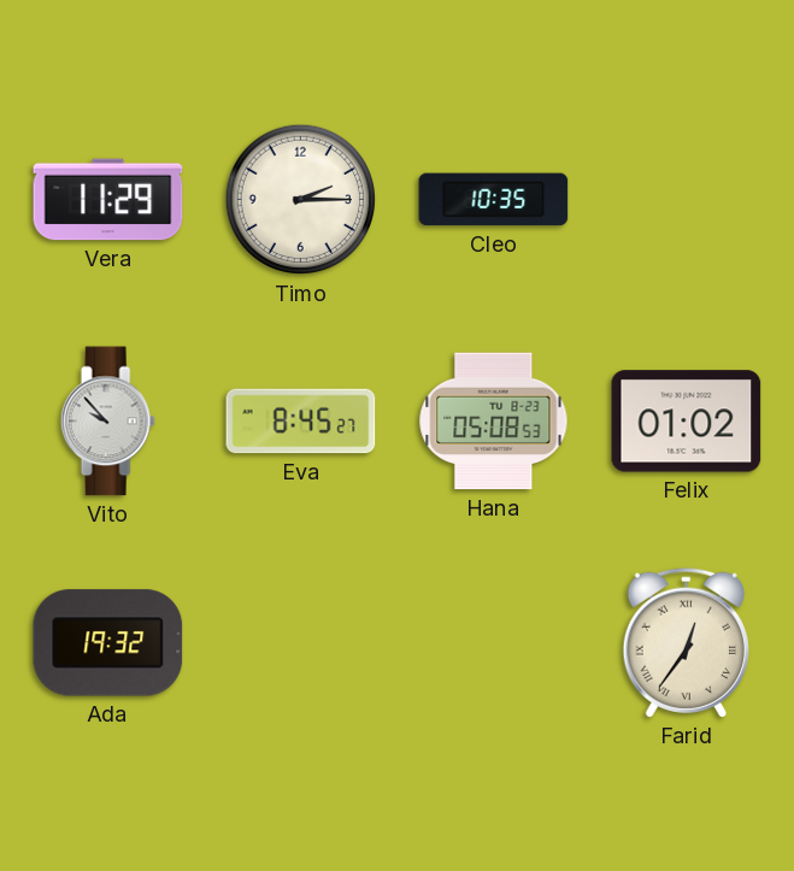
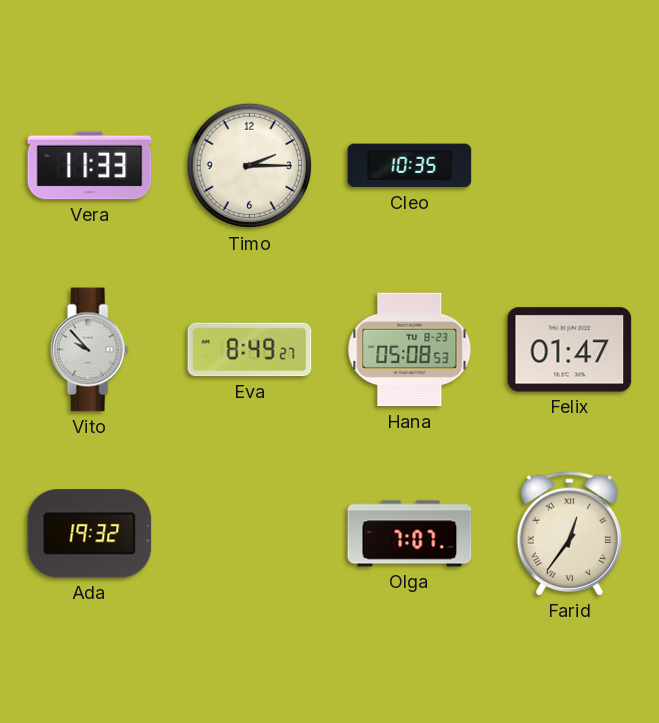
Vera: 11:29 -> 11:33
Eva: 8:45 -> 8:49
Felix: 01:02 -> 01:47
Olga: none -> 7:07
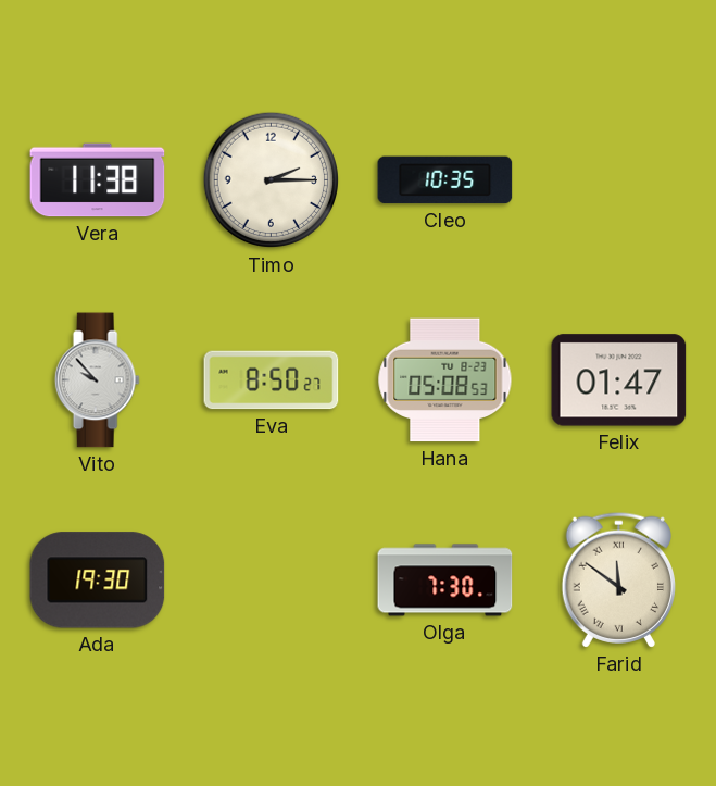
Vera: 11:33 -> 11:38
Eva: 8:49 -> 8:50
Ada: 19:32 -> 19:30
Olga: 7:07 -> 7:30
Farid: 12:36 -> 11:51
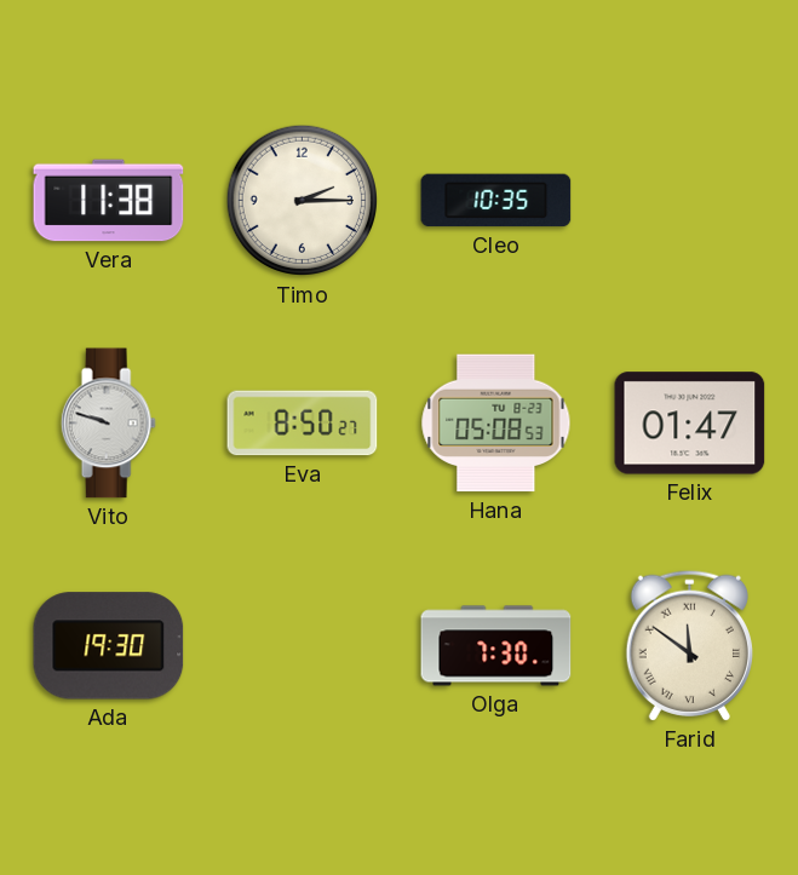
Vito: 9:53 -> 9:48
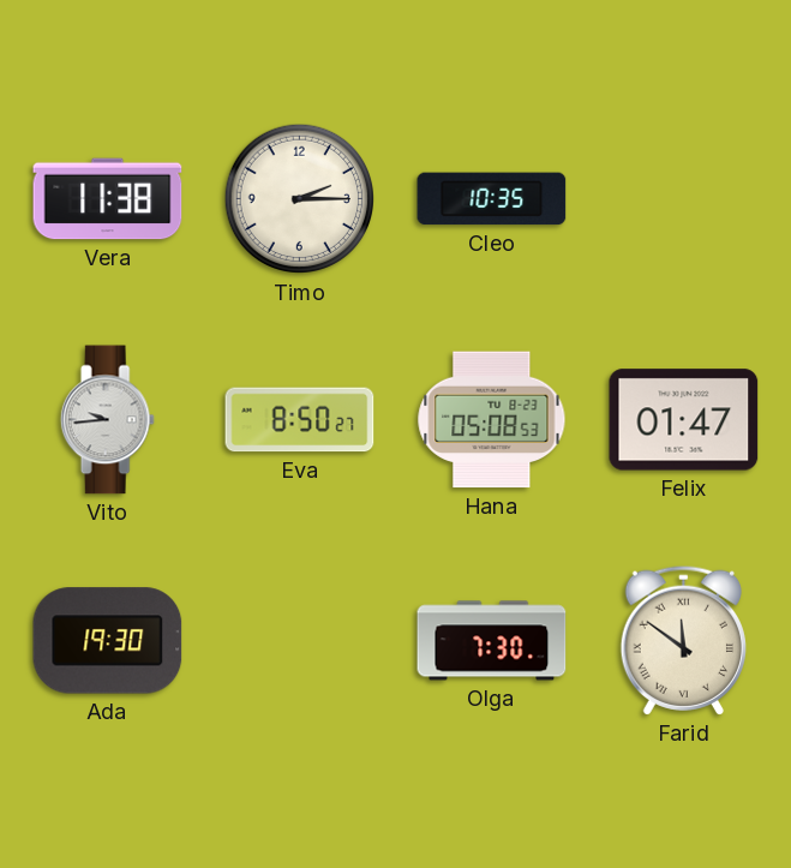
Vito: 9:48 -> 9:44
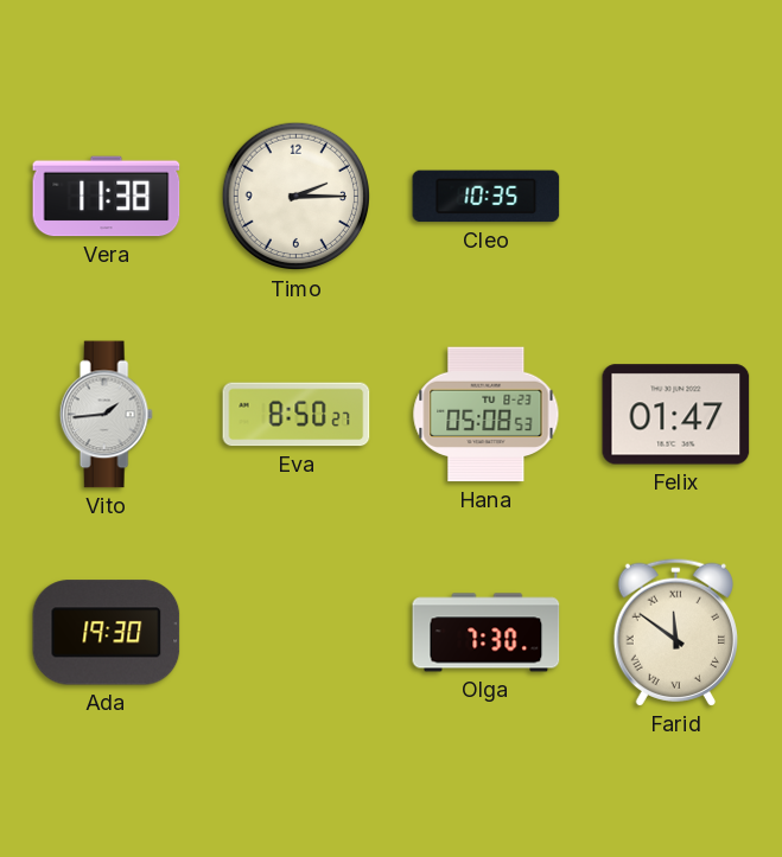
Vito: 9:44 -> 1:44
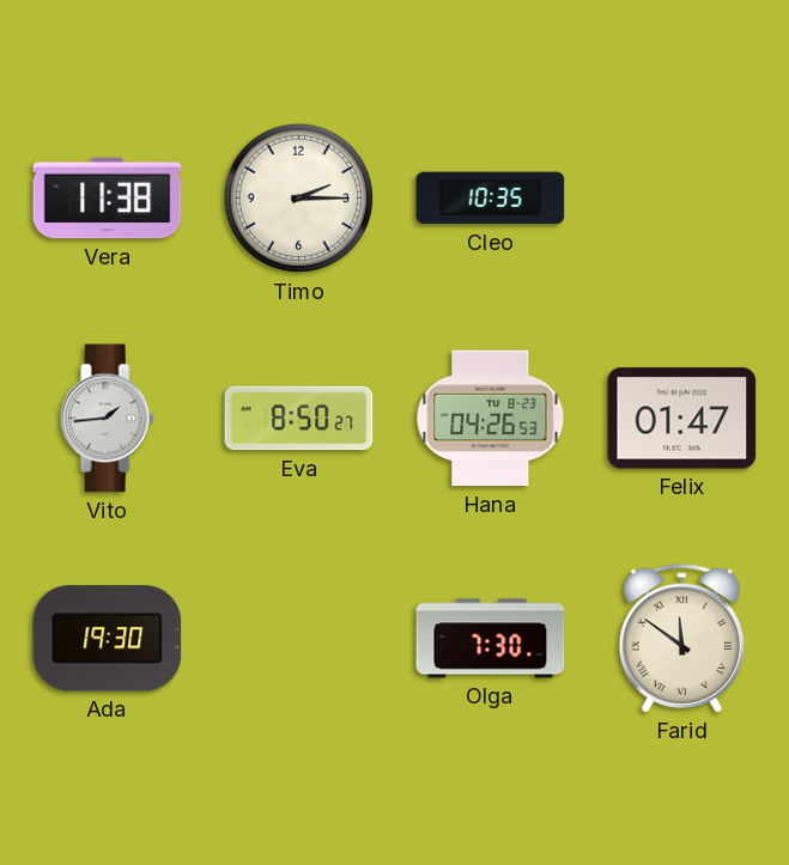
Hana: 05:08 -> 04:26
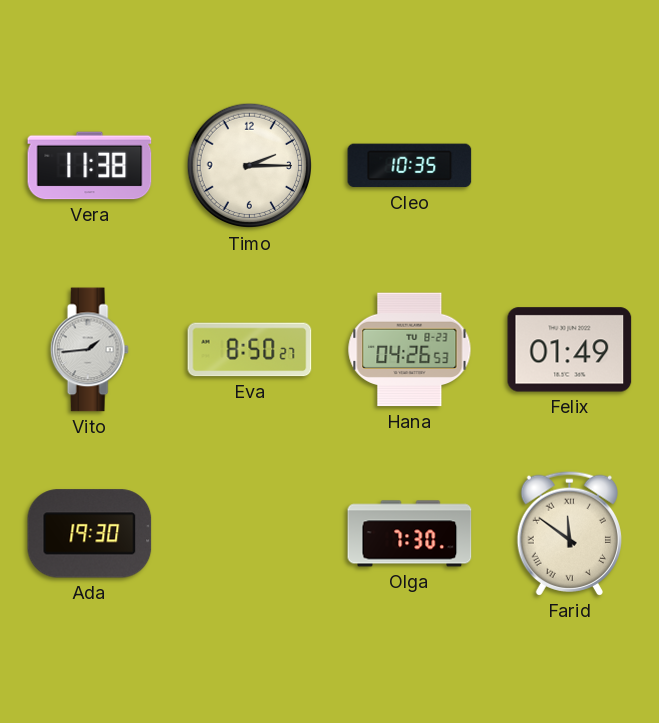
Felix: 01:47 -> 01:49
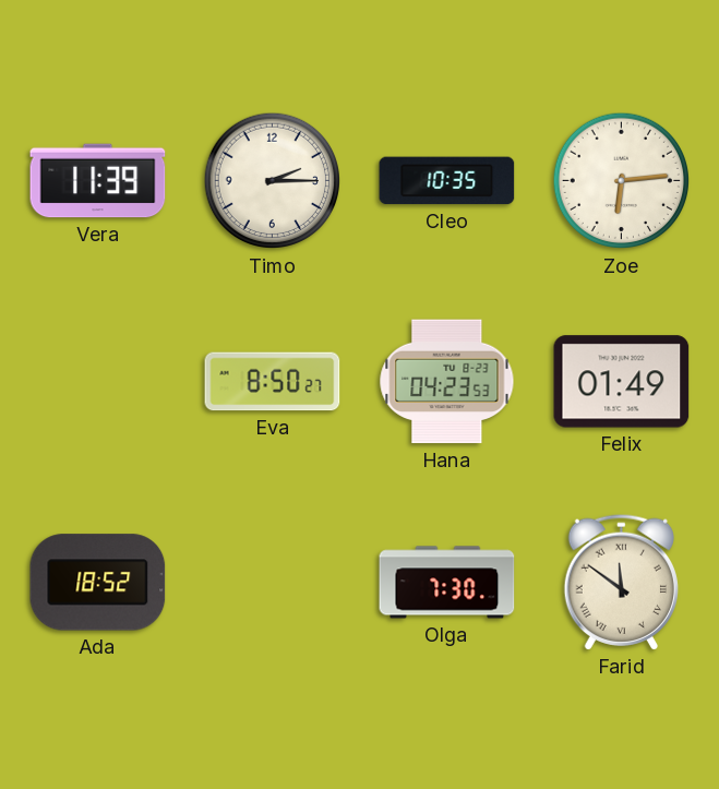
Vera: 11:38 -> 11:39
Zoe: none -> 6:14
Vito: 1:44 -> none
Hana: 04:26 -> 04:23
Ada: 19:30 -> 18:52
